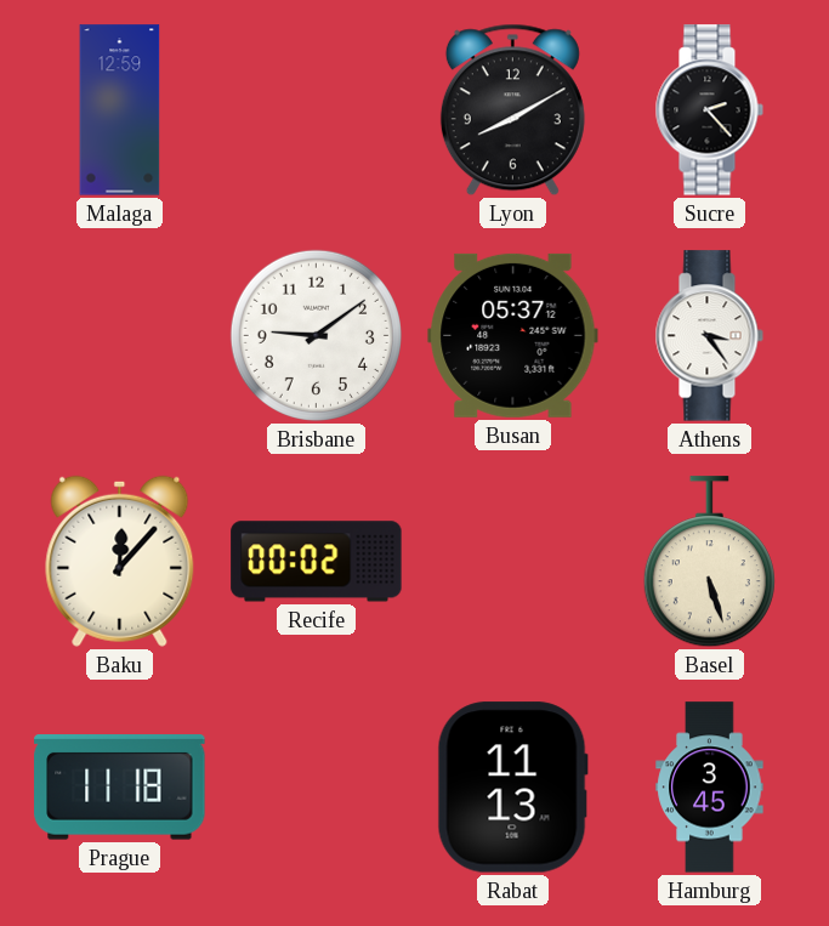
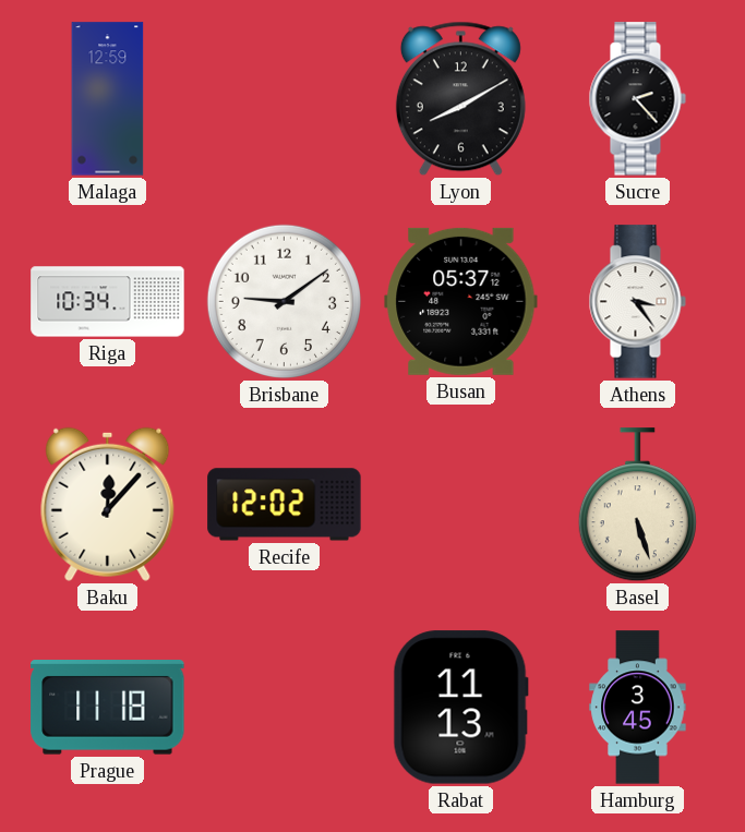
Riga: none -> 10:34
Recife: 00:02 -> 12:02
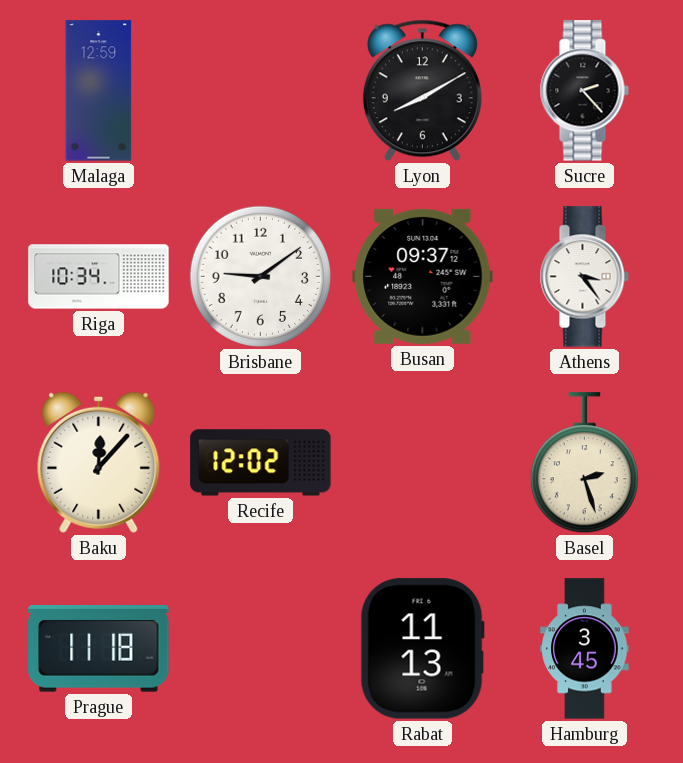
Busan: 05:37 -> 09:37
Basel: 5:27 -> 2:27
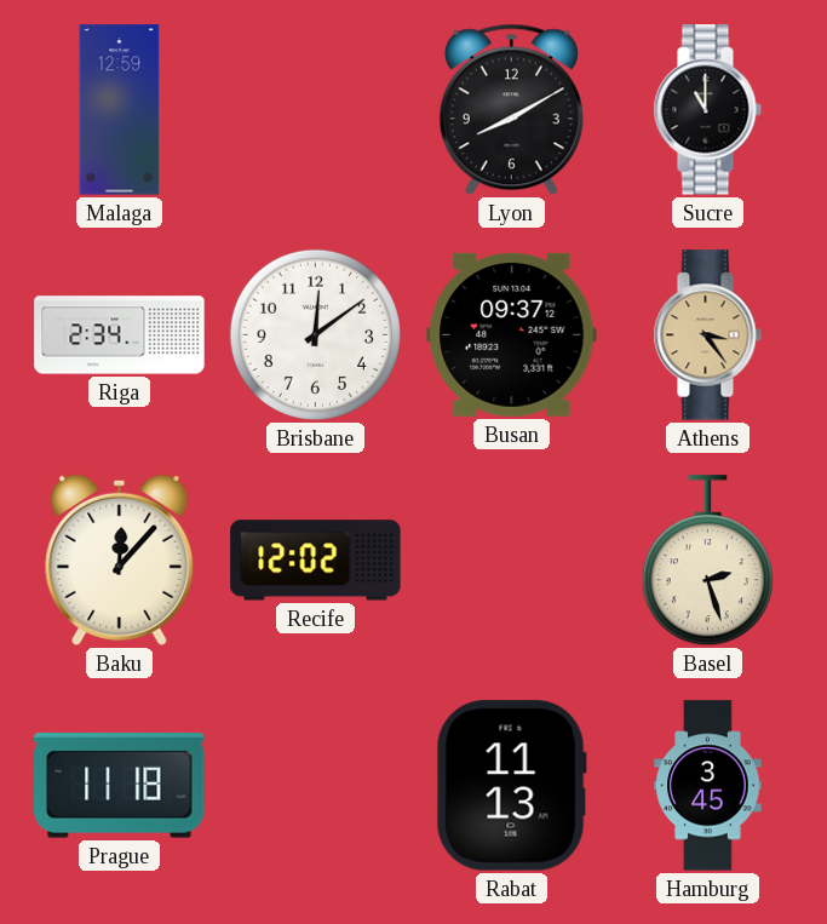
Sucre: 2:23 -> 11:00
Riga: 10:34 -> 2:34
Brisbane: 9:09 -> 12:09
Athens dial: white -> champagne
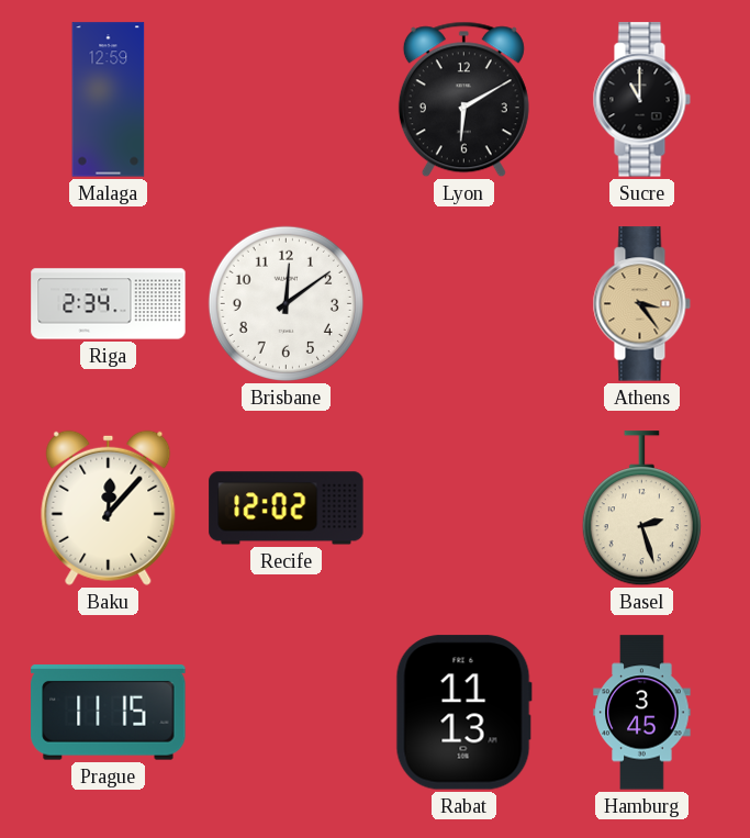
Lyon: 8:10 -> 6:10
Busan: 09:37 -> none
Prague: 11:18 -> 11:15
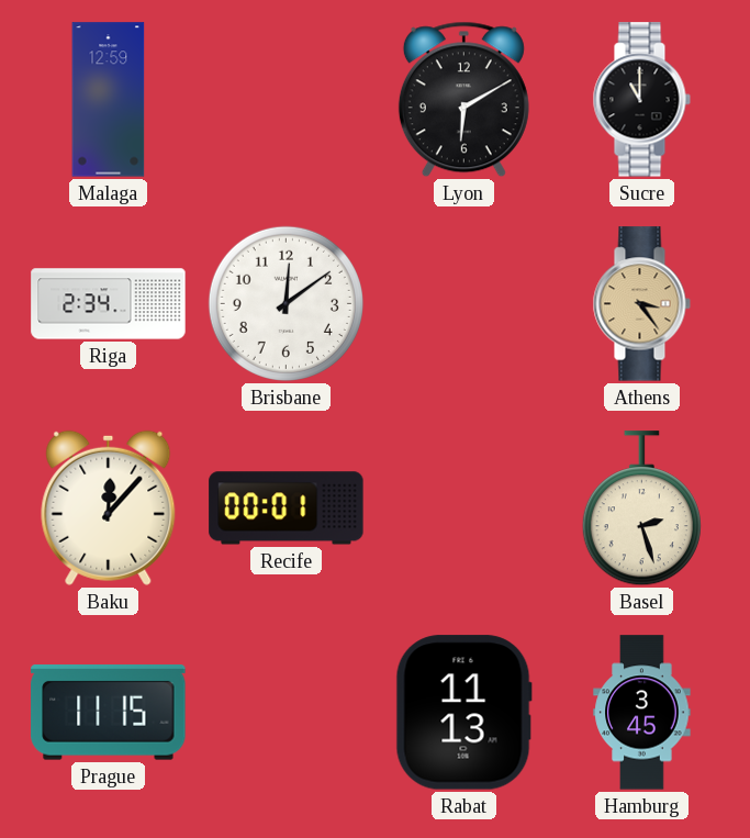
Recife: 12:02 -> 00:01
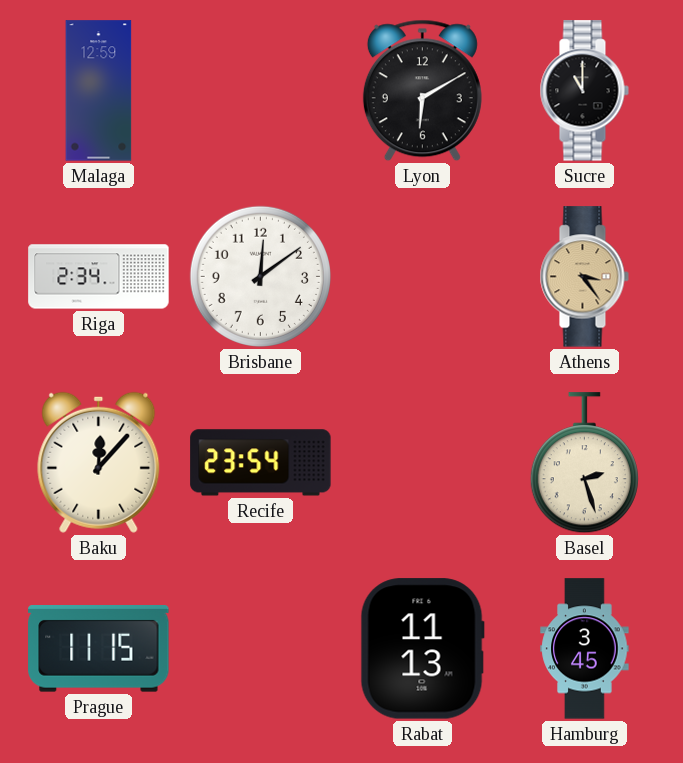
Recife: 00:01 -> 23:54
